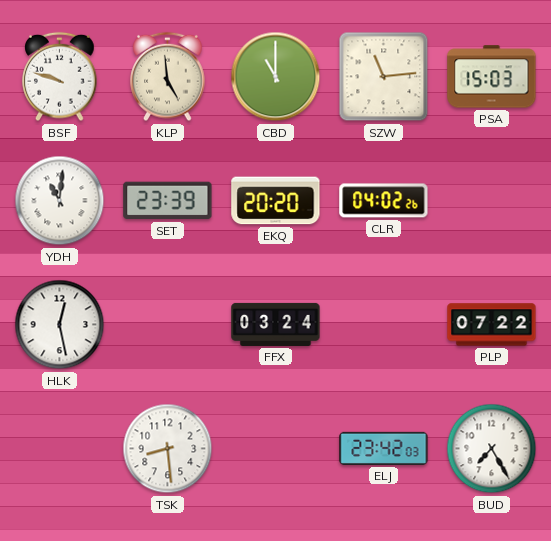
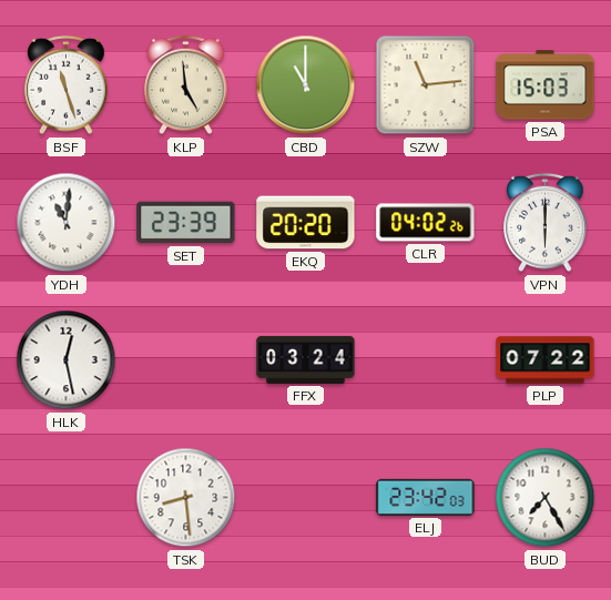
BSF: 9:48 -> 11:27
VPN: none -> 6:00
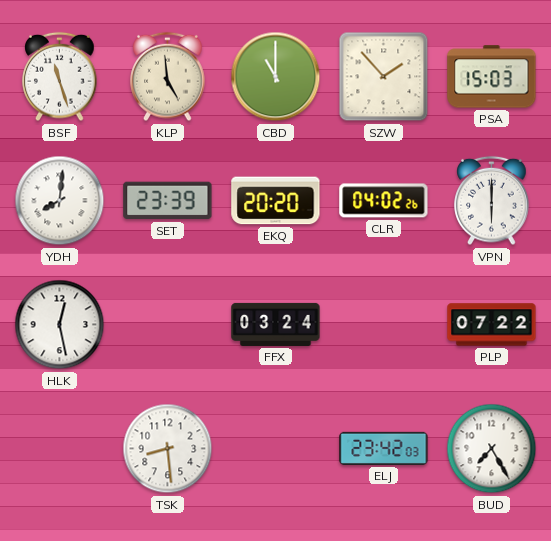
SZW: 11:14 -> 1:53
YDH: 11:01 -> 8:01
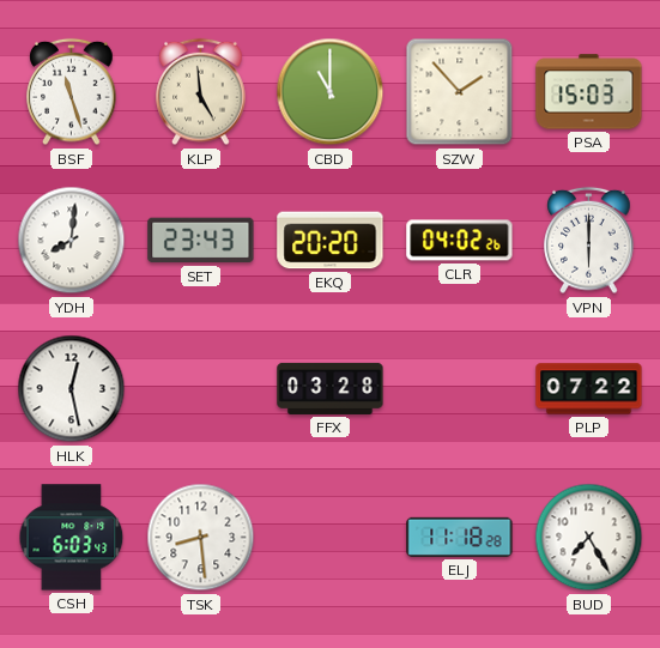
SET: 23:39 -> 23:43
FFX: 03:24 -> 03:28
CSH: none -> 6:03
ELJ: 23:42 -> 11:18
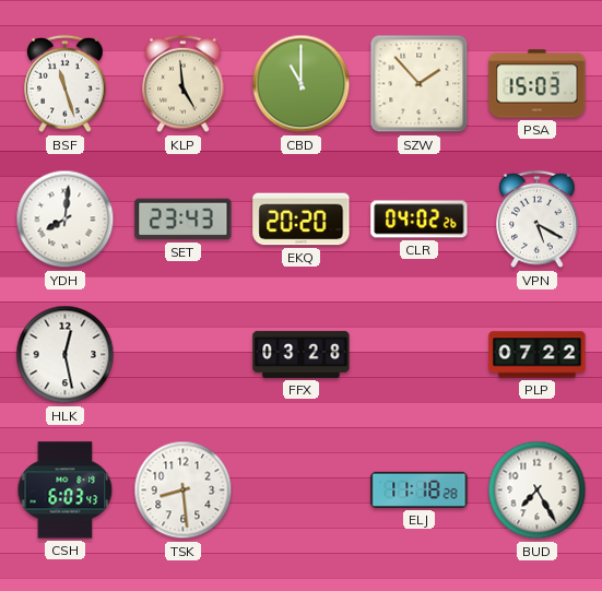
VPN: 6:00 -> 5:20
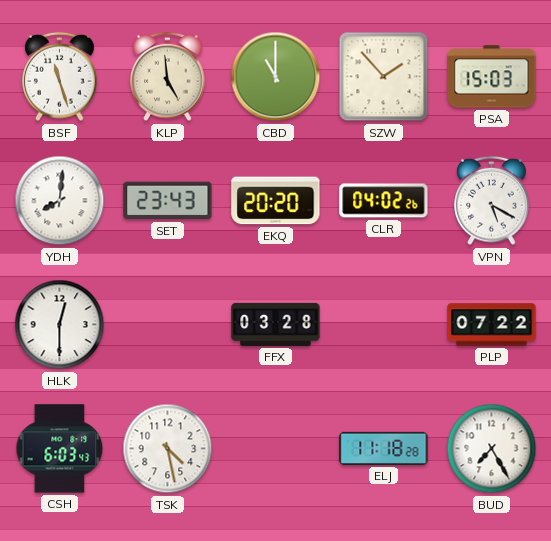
HLK: 12:28 -> 12:30
TSK: 8:29 -> 4:28
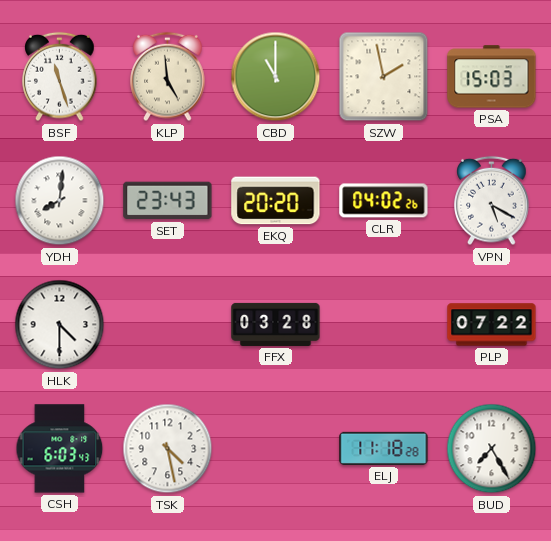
SZW: 1:53 -> 1:58
HLK: 12:30 -> 4:30
